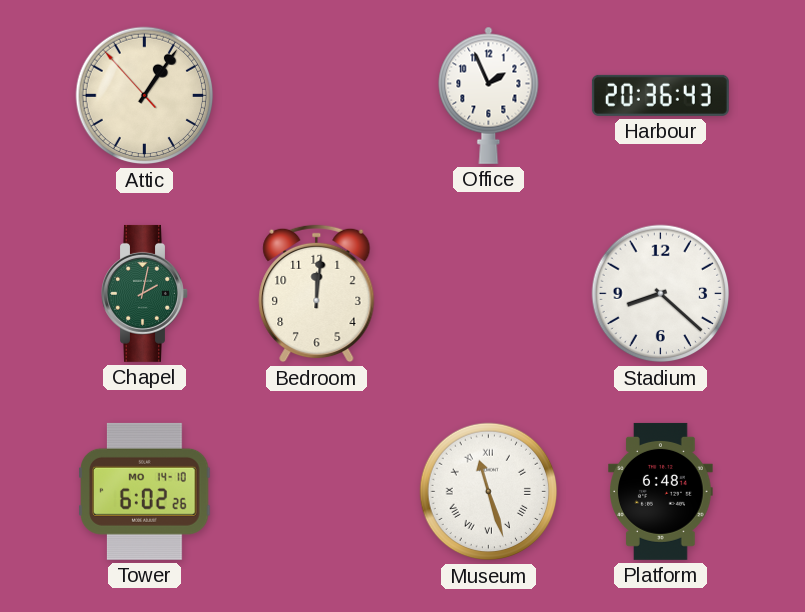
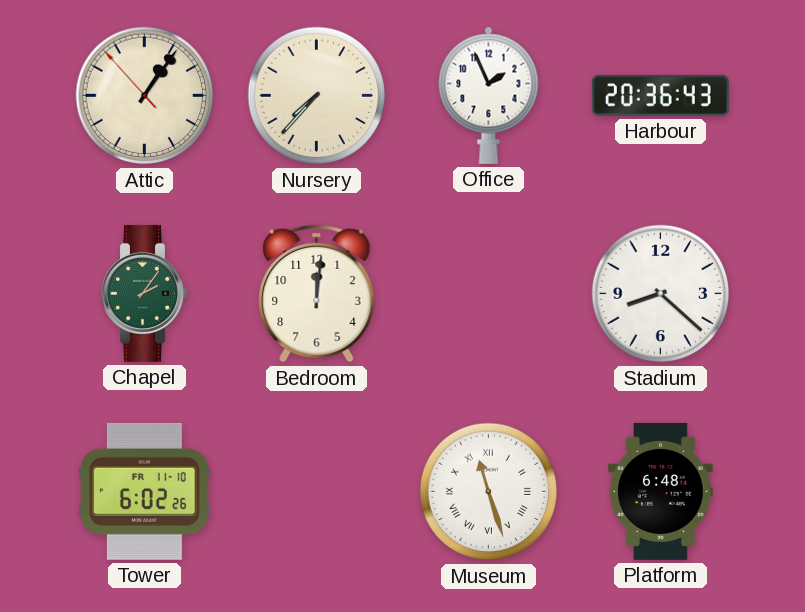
Nursery: none -> 7:37
Chapel: 2:02 -> 2:06
Tower date: MO 14-10 -> FR 11-10
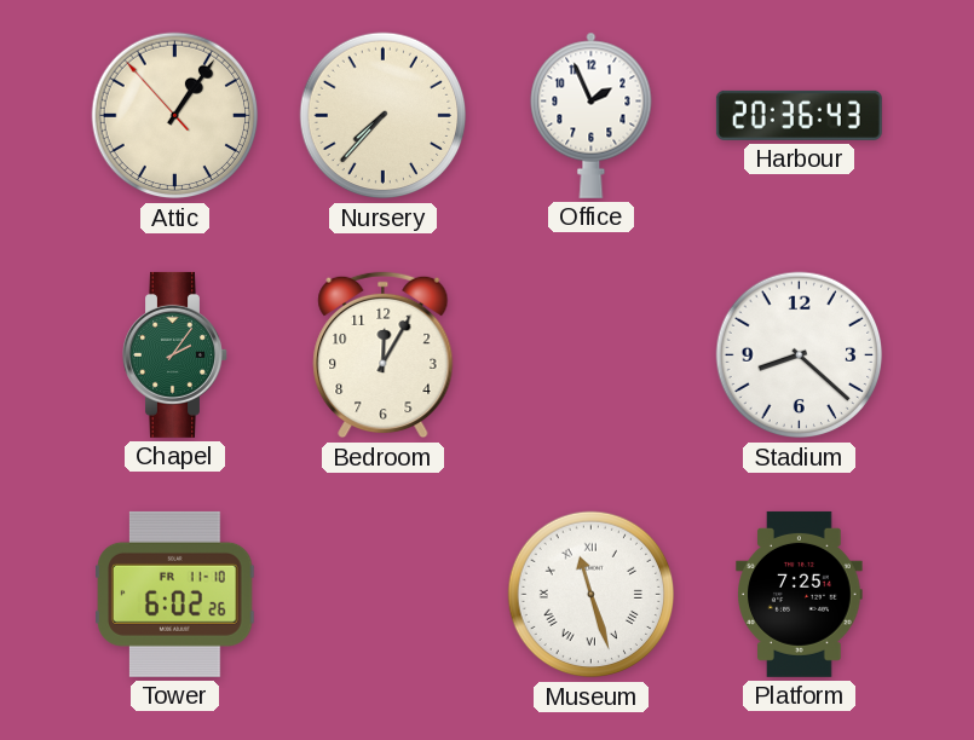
Bedroom: 12:01 -> 12:05
Platform: 6:48 -> 7:25
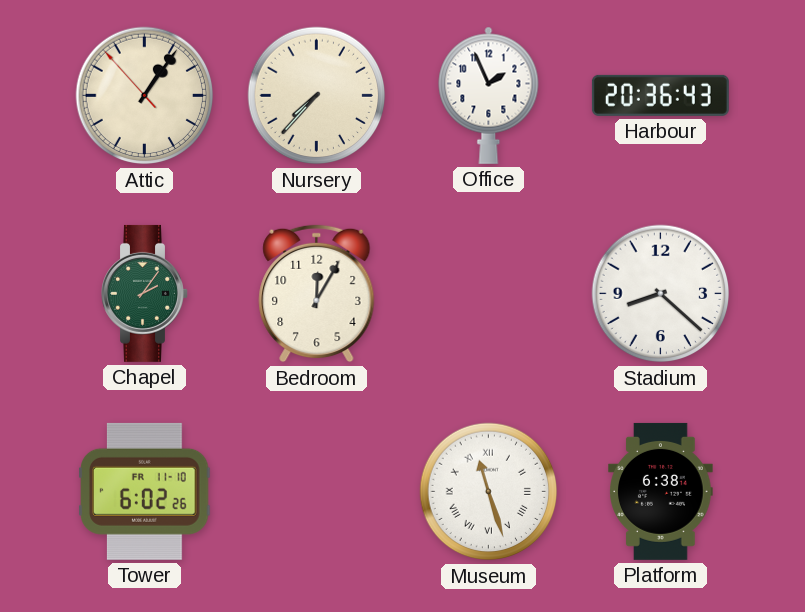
Platform: 7:25 -> 6:38
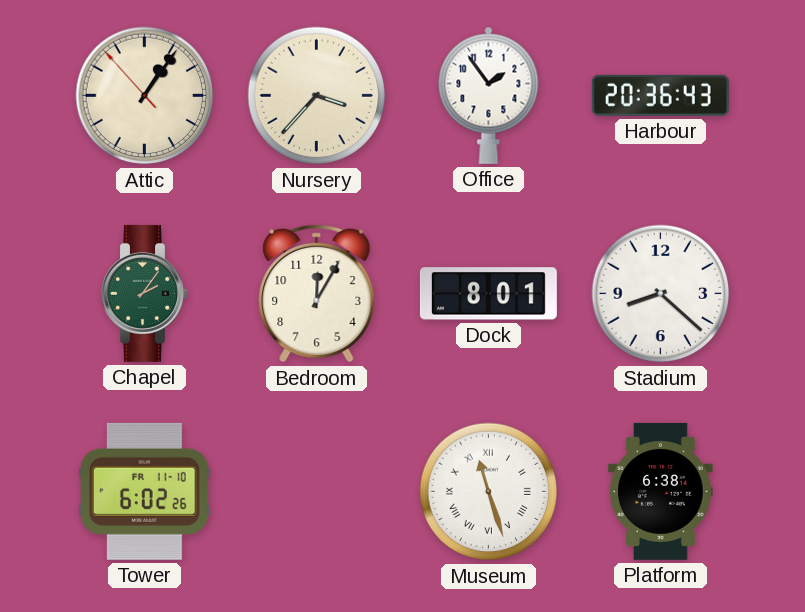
Nursery: 7:37 -> 3:37
Office: 1:56 -> 1:54
Dock: none -> 8:01
